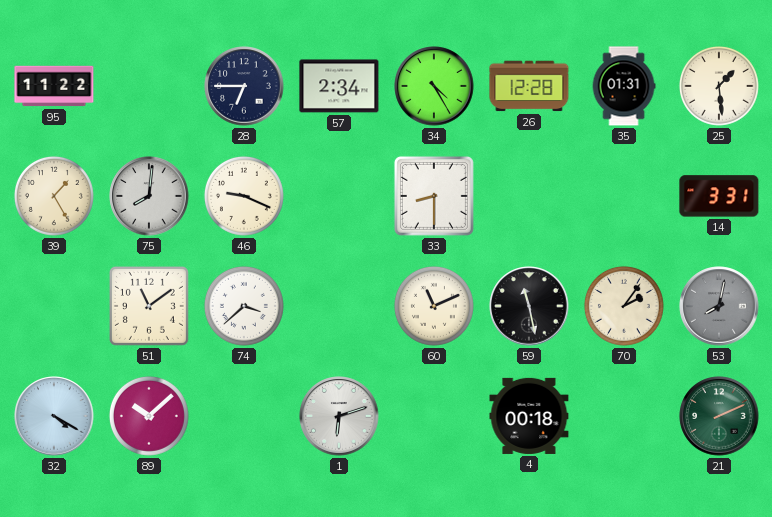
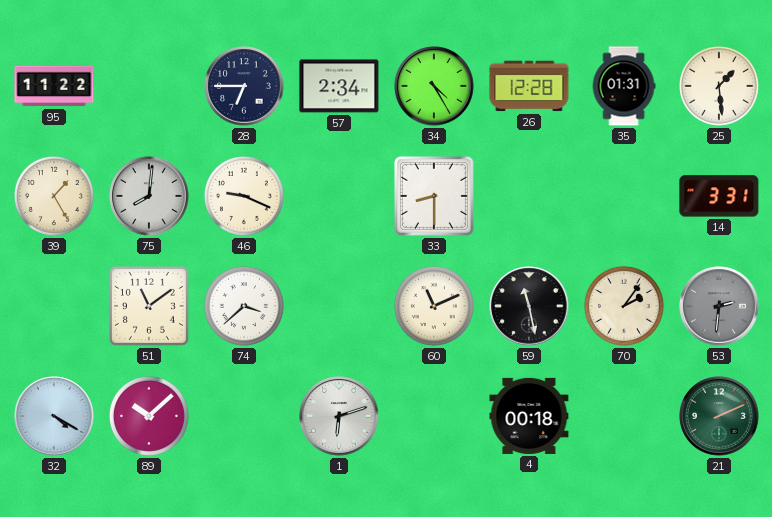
53: 8:02 -> 2:31
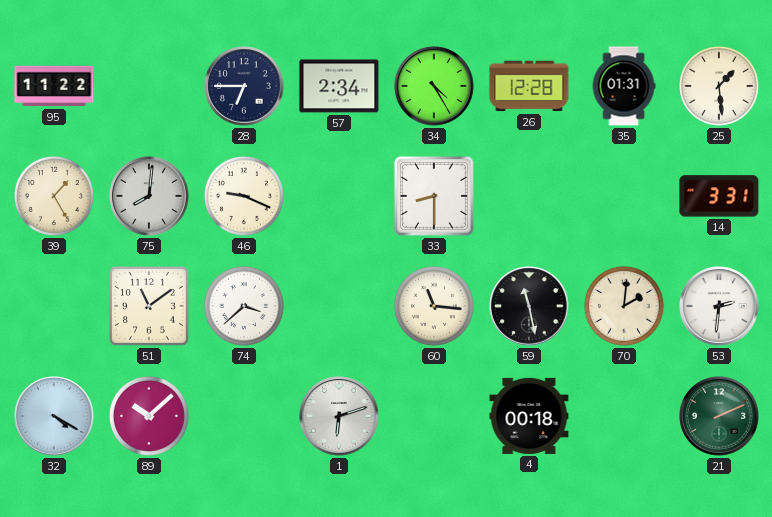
60: 11:11 -> 11:16
70: 2:06 -> 2:01
53 dial: grey -> white
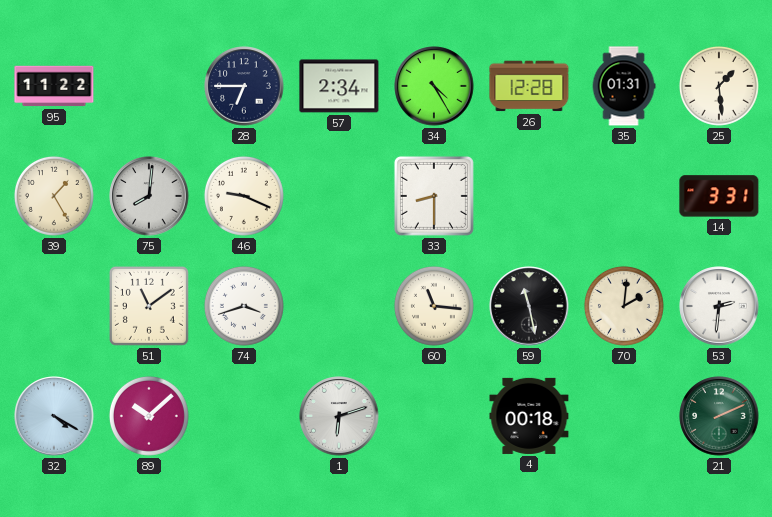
74: 3:38 -> 3:42
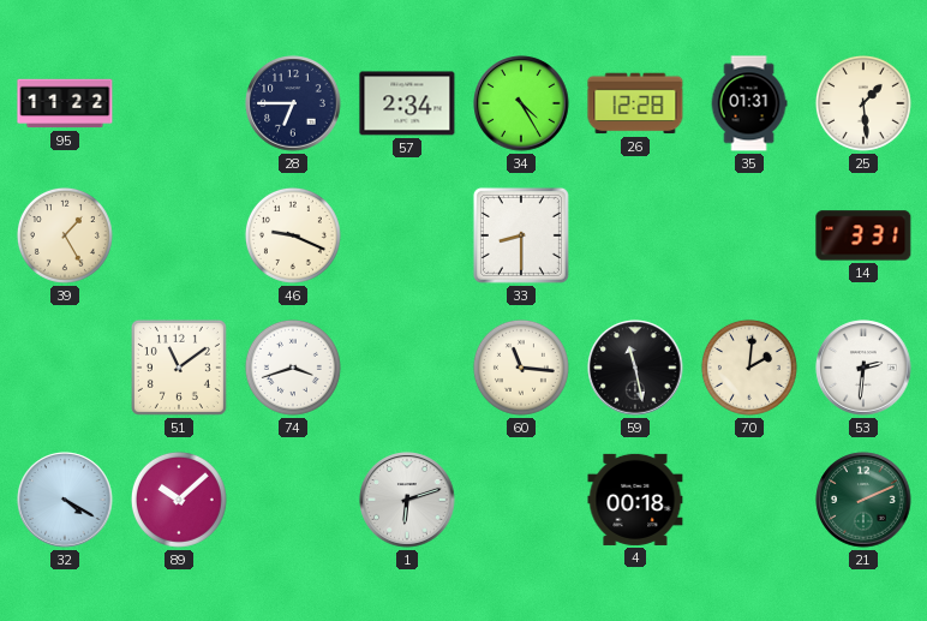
75: 8:01 -> none
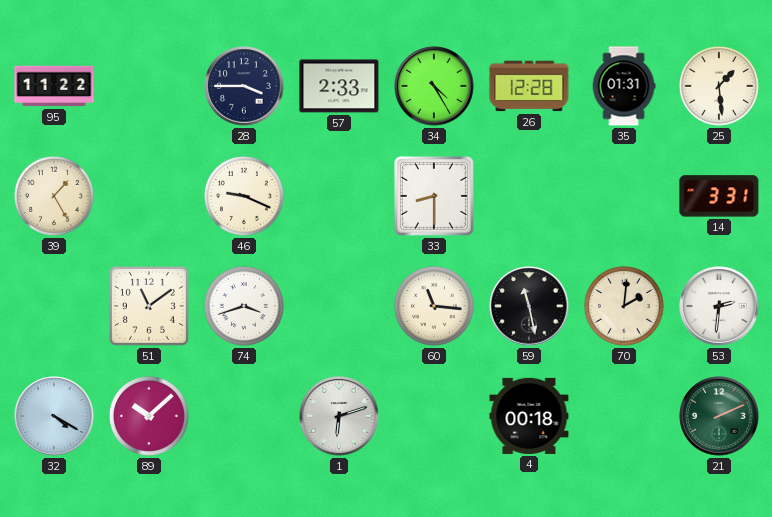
28: 6:45 -> 3:45
57: 2:34 -> 2:33
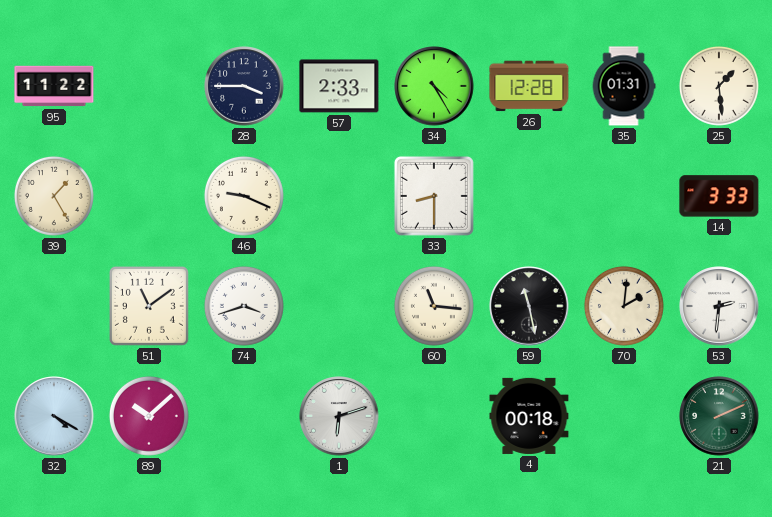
14: 3:31 -> 3:33
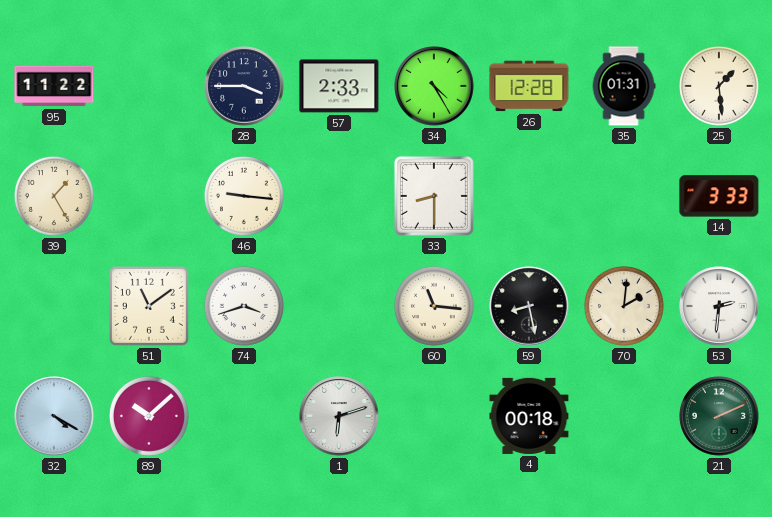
46: 9:19 -> 9:16
59: 11:28 -> 8:28
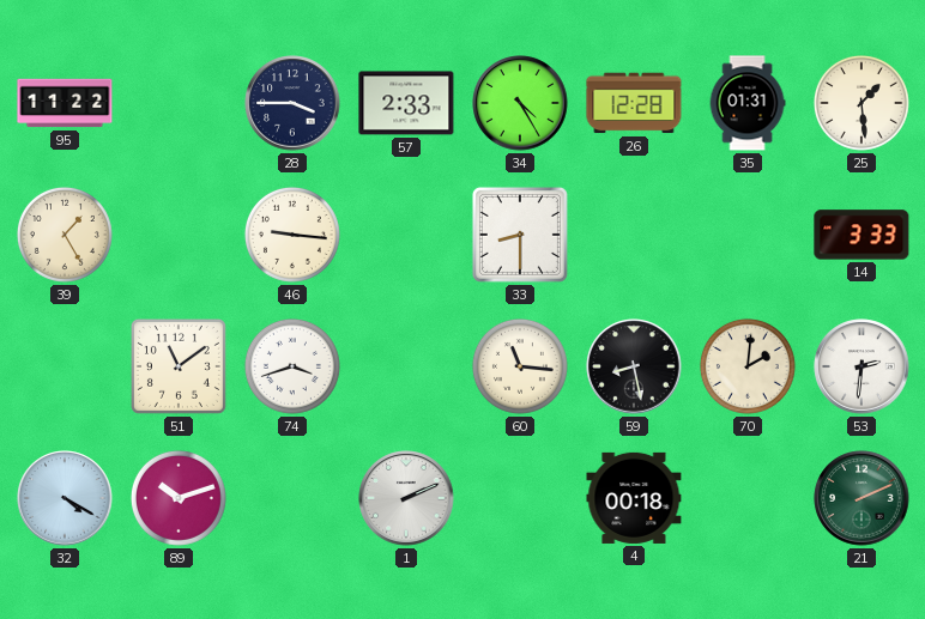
89: 10:08 -> 10:12
1: 6:12 -> 2:11
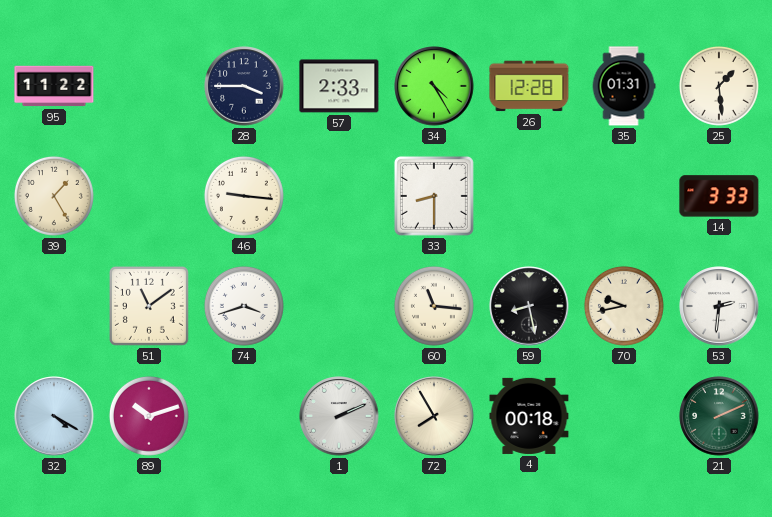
70: 2:01 -> 9:43
72: none -> 7:55
